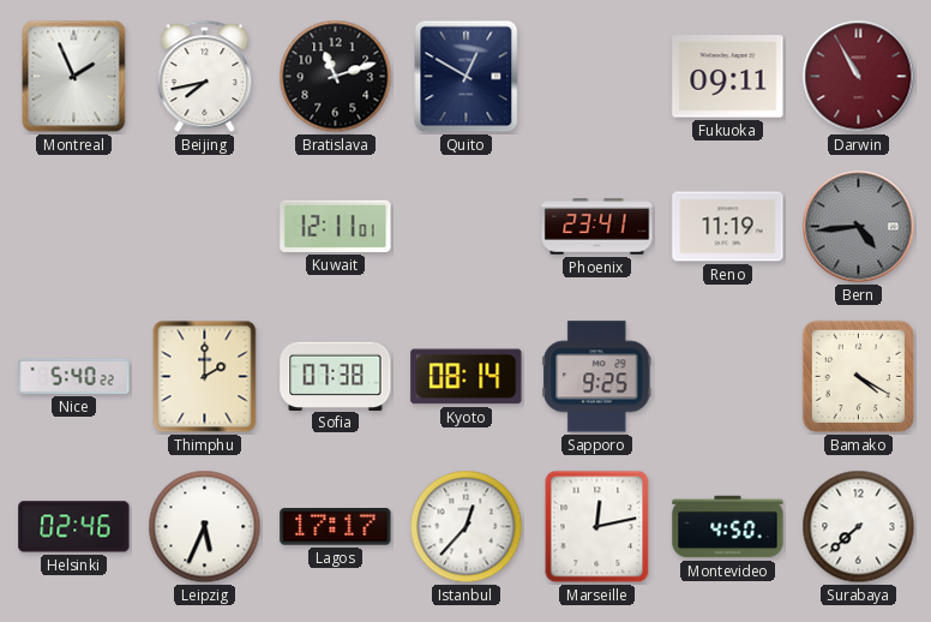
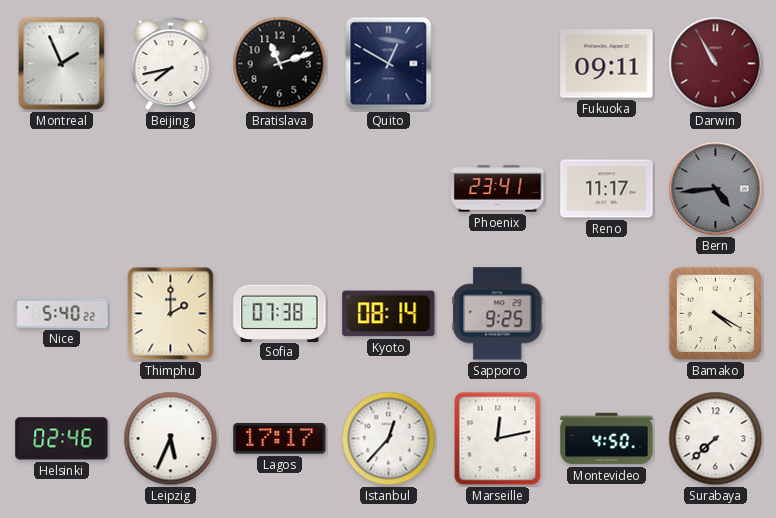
Kuwait: 12:11 -> none
Reno: 11:19 -> 11:17
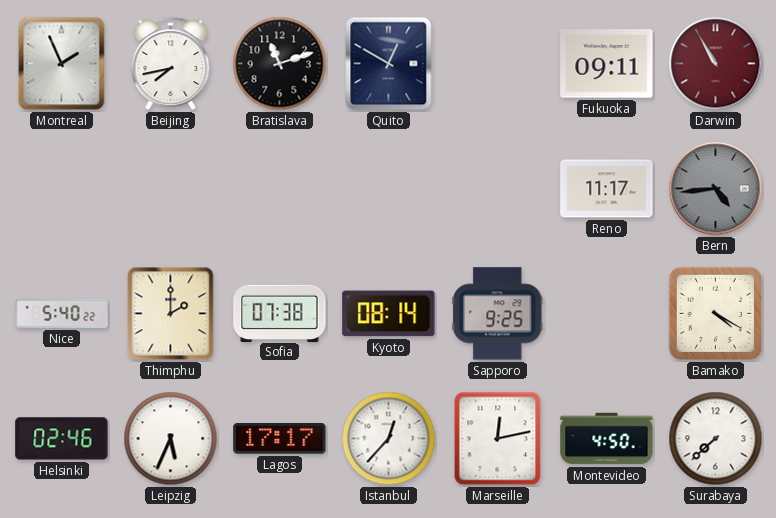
Phoenix: 23:41 -> none
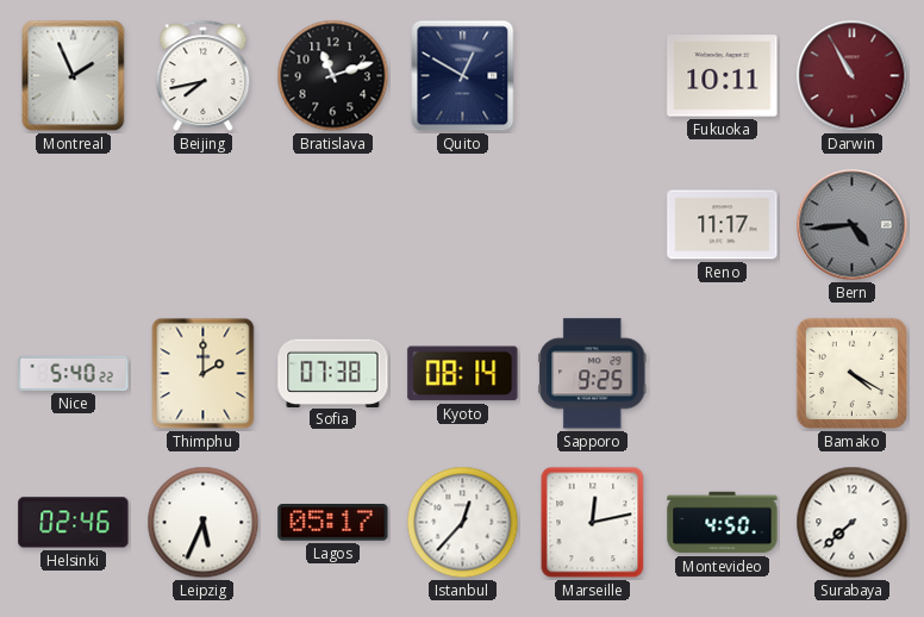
Fukuoka: 09:11 -> 10:11
Lagos: 17:17 -> 05:17
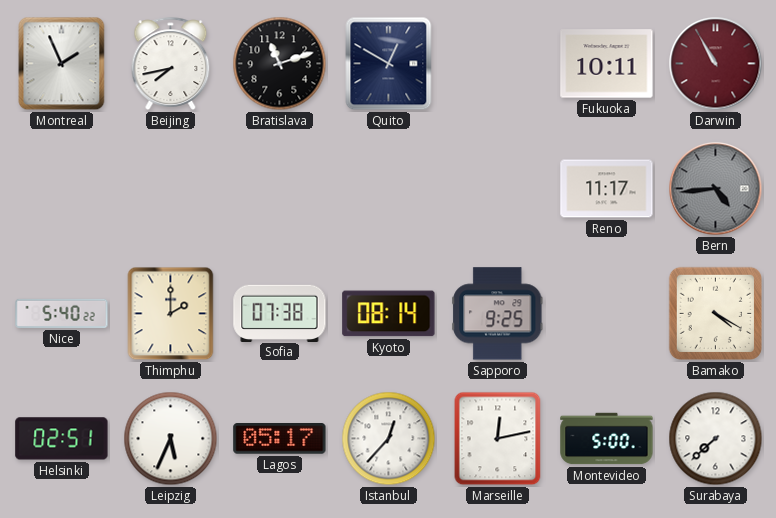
Helsinki: 02:46 -> 02:51
Montevideo: 4:50 -> 5:00
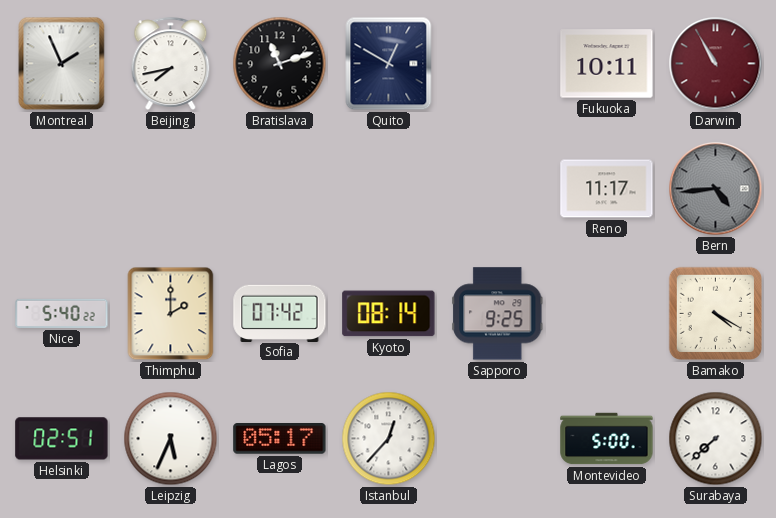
Sofia: 07:38 -> 07:42
Marseille: 12:13 -> none
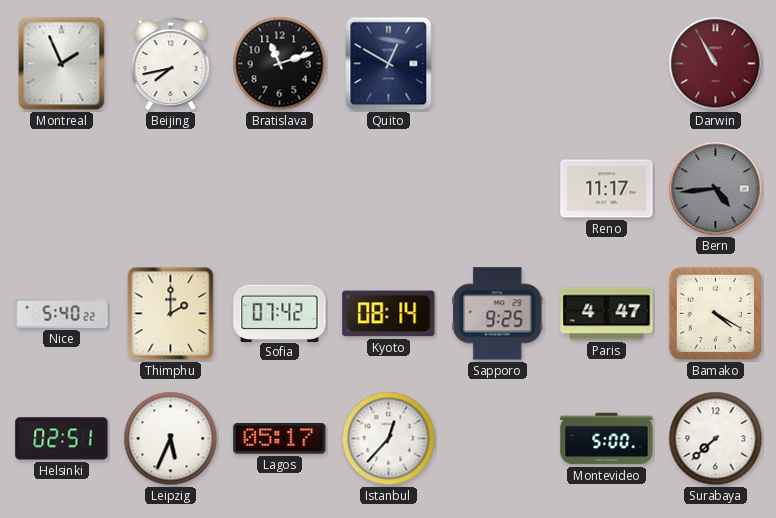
Fukuoka: 10:11 -> none
Paris: none -> 4:47
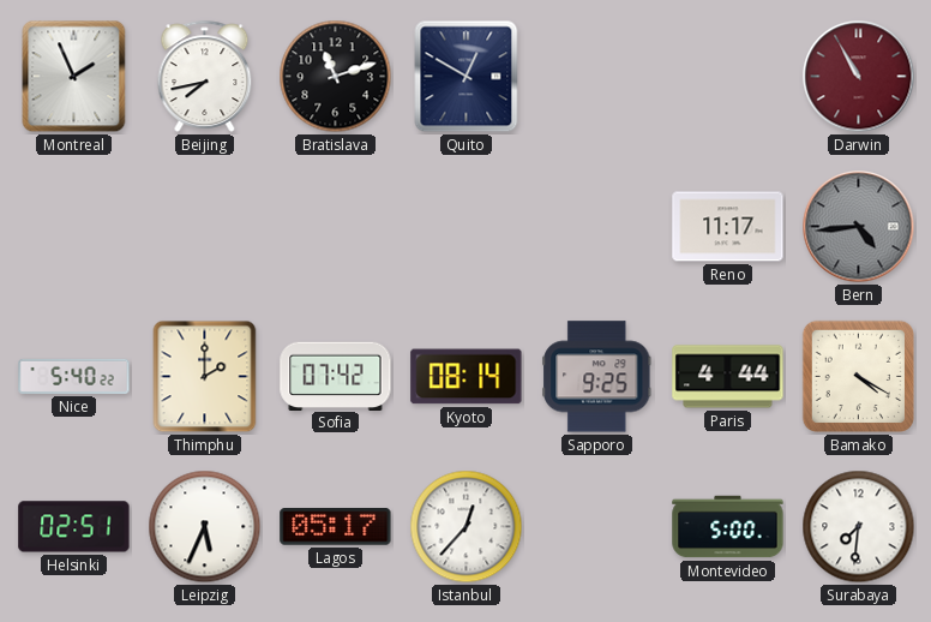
Paris: 4:47 -> 4:44
Surabaya: 7:38 -> 7:31
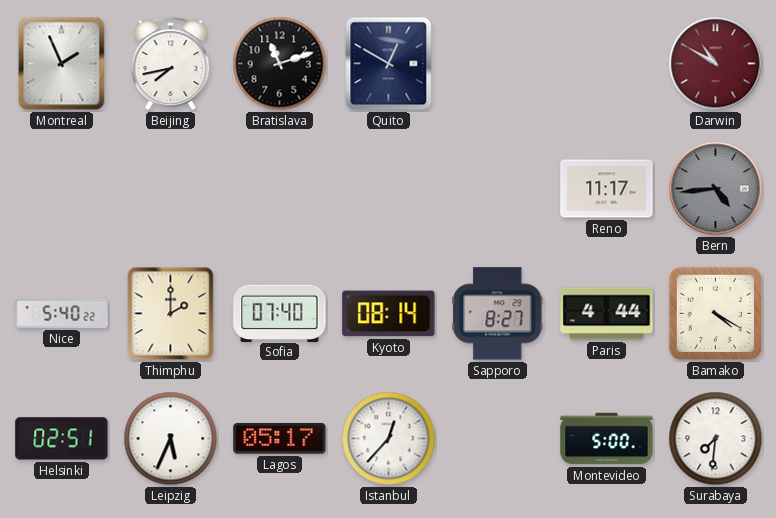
Darwin: 10:55 -> 10:50
Sofia: 07:42 -> 07:40
Sapporo: 9:25 -> 8:27
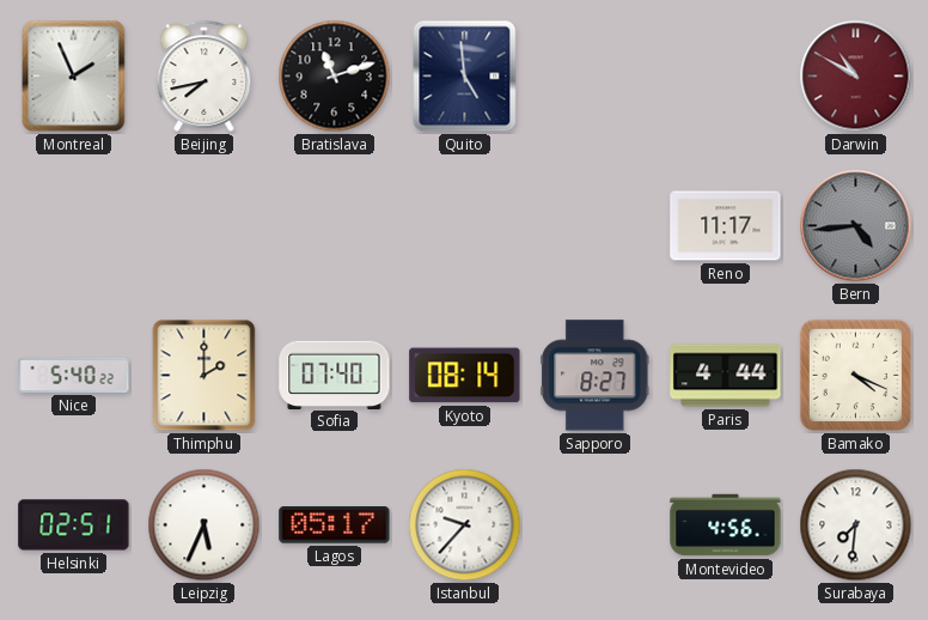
Quito: 12:50 -> 4:59
Bamako: 4:20 -> 4:19
Istanbul: 12:37 -> 9:37
Montevideo: 5:00 -> 4:56
